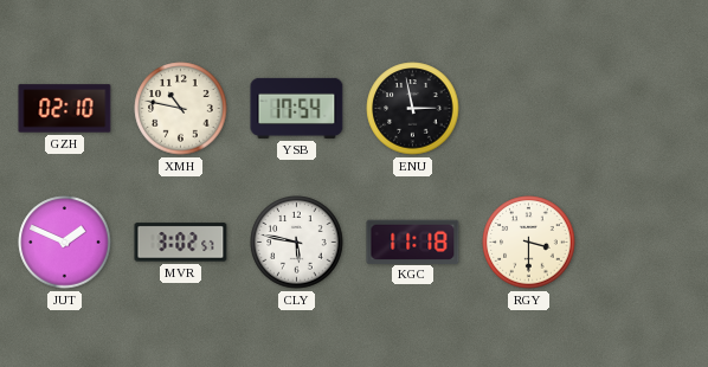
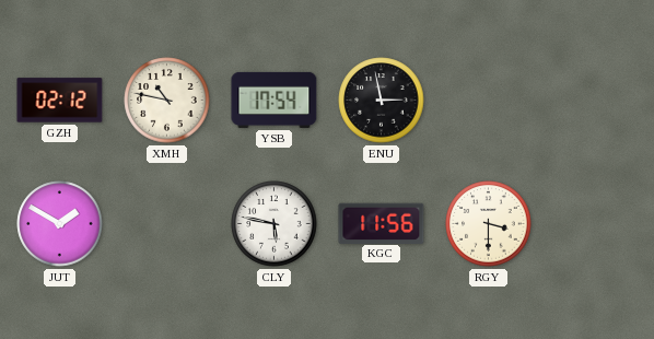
GZH: 02:10 -> 02:12
JUT: 1:49 -> 1:50
MVR: 3:02 -> none
KGC: 11:18 -> 11:56
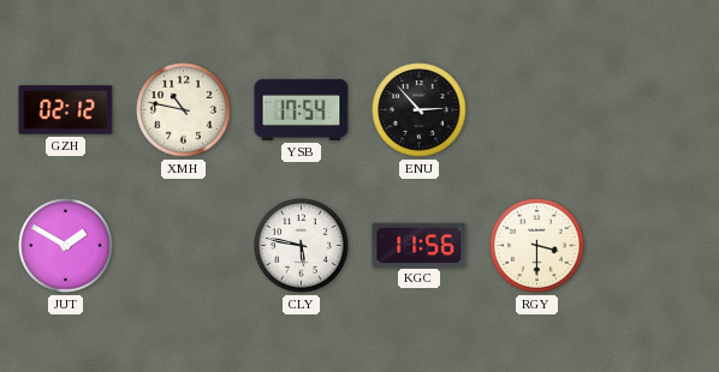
ENU: 2:58 -> 2:53
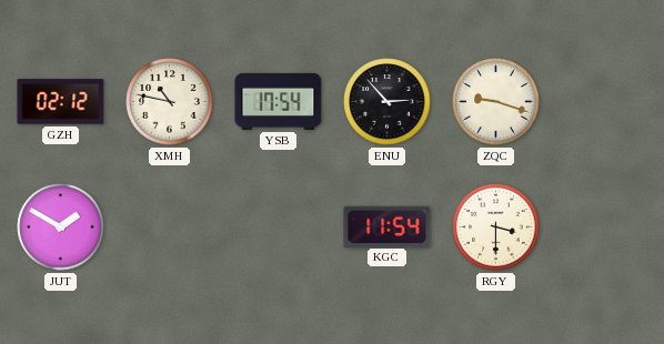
ZQC: none -> 9:18
CLY: 5:47 -> none
KGC: 11:56 -> 11:54
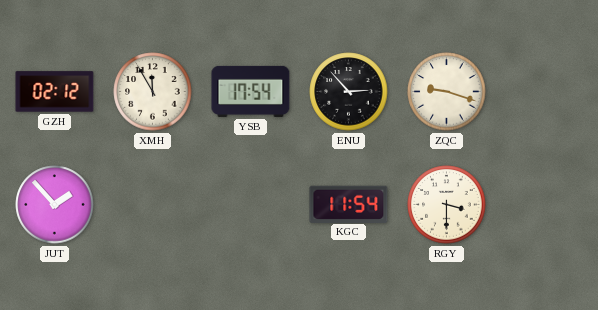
XMH: 10:47 -> 11:55
JUT: 1:50 -> 1:53
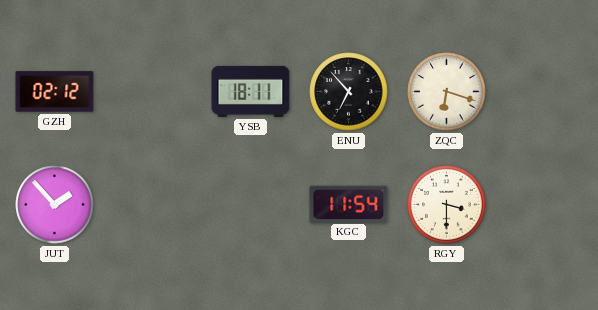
XMH: 11:55 -> none
YSB: 17:54 -> 18:11
ENU: 2:53 -> 6:53
ZQC: 9:18 -> 6:18
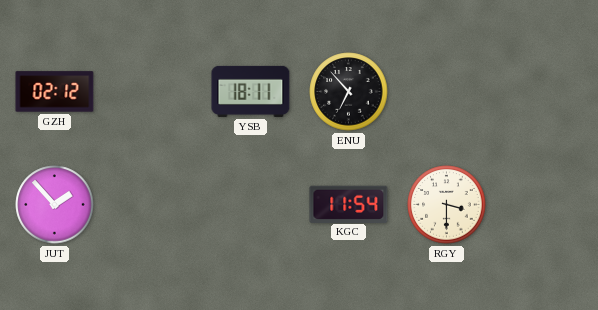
ZQC: 6:18 -> none
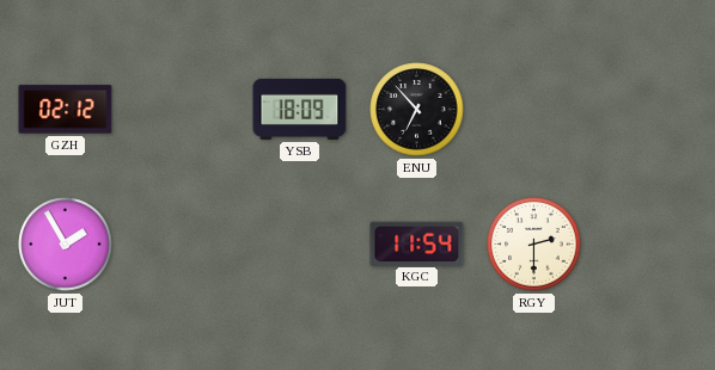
YSB: 18:11 -> 18:09
JUT: 1:53 -> 1:55
RGY: 3:30 -> 2:30
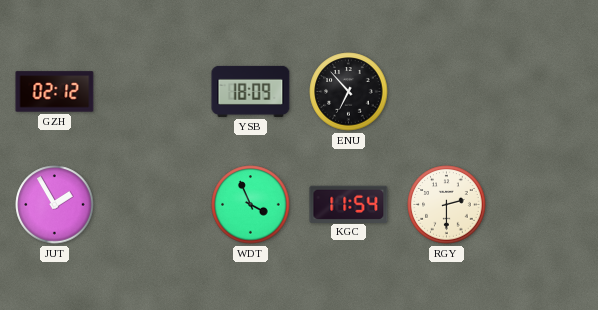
WDT: none -> 3:56
